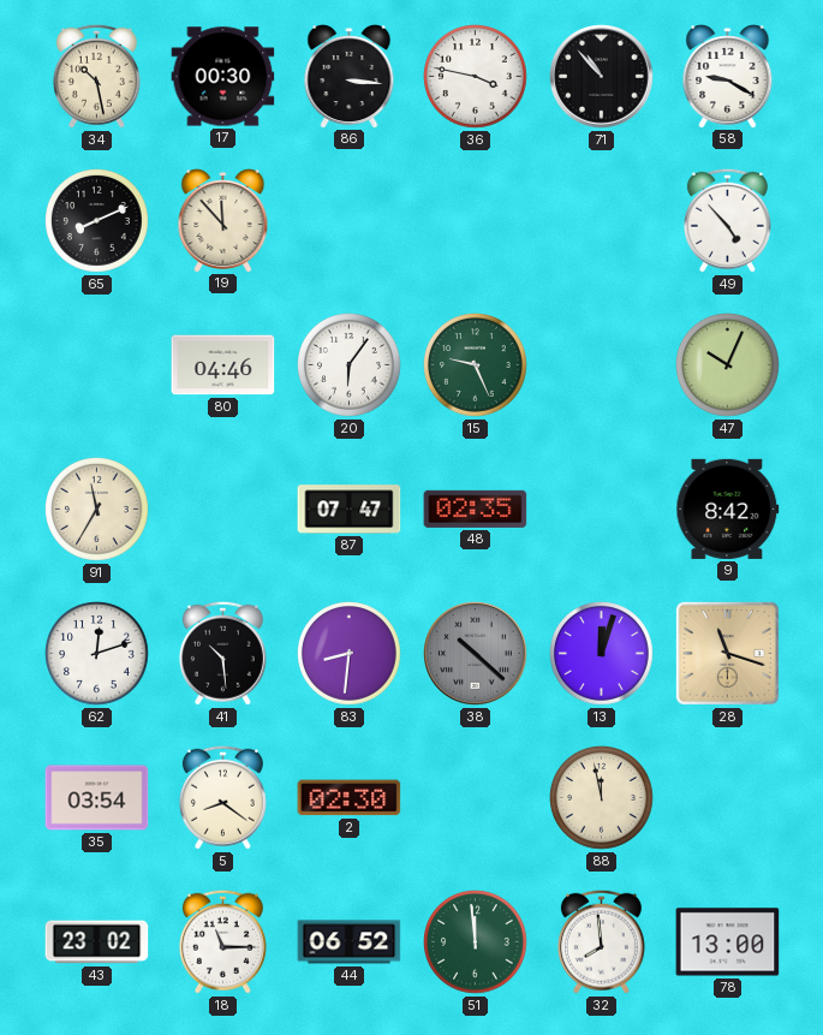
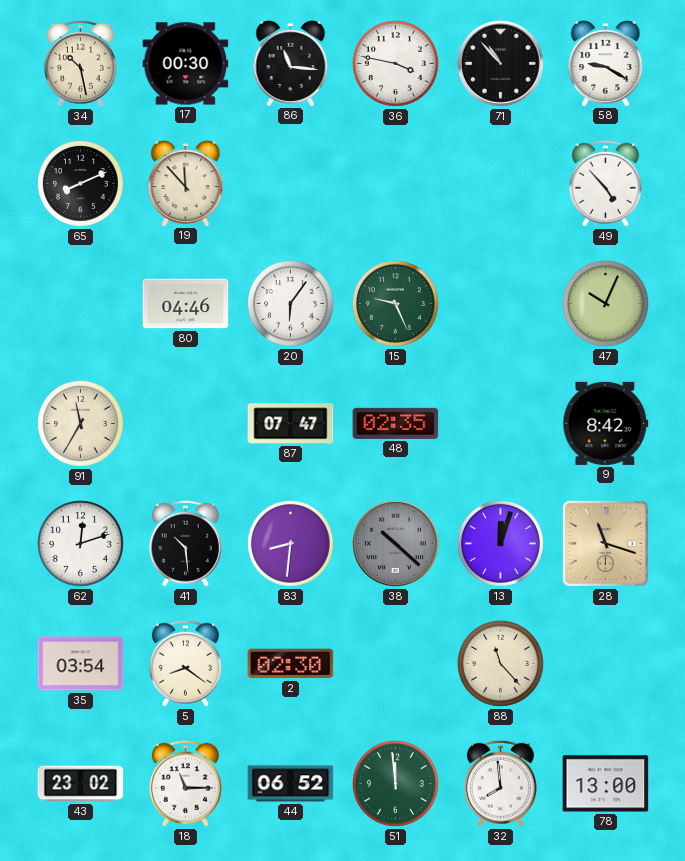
86: 3:16 -> 11:16
88: 11:58 -> 11:23
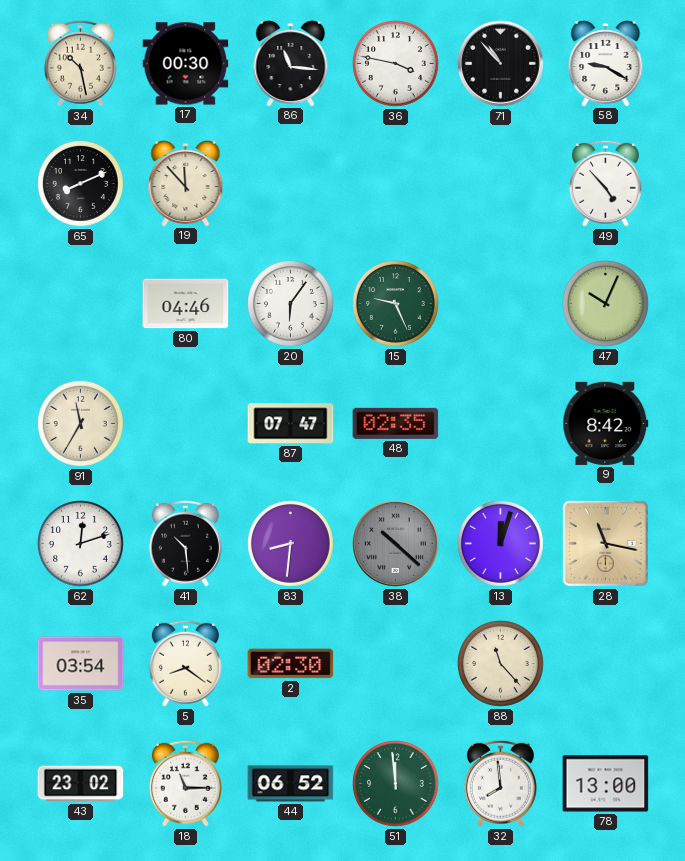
28: 11:18 -> 11:17
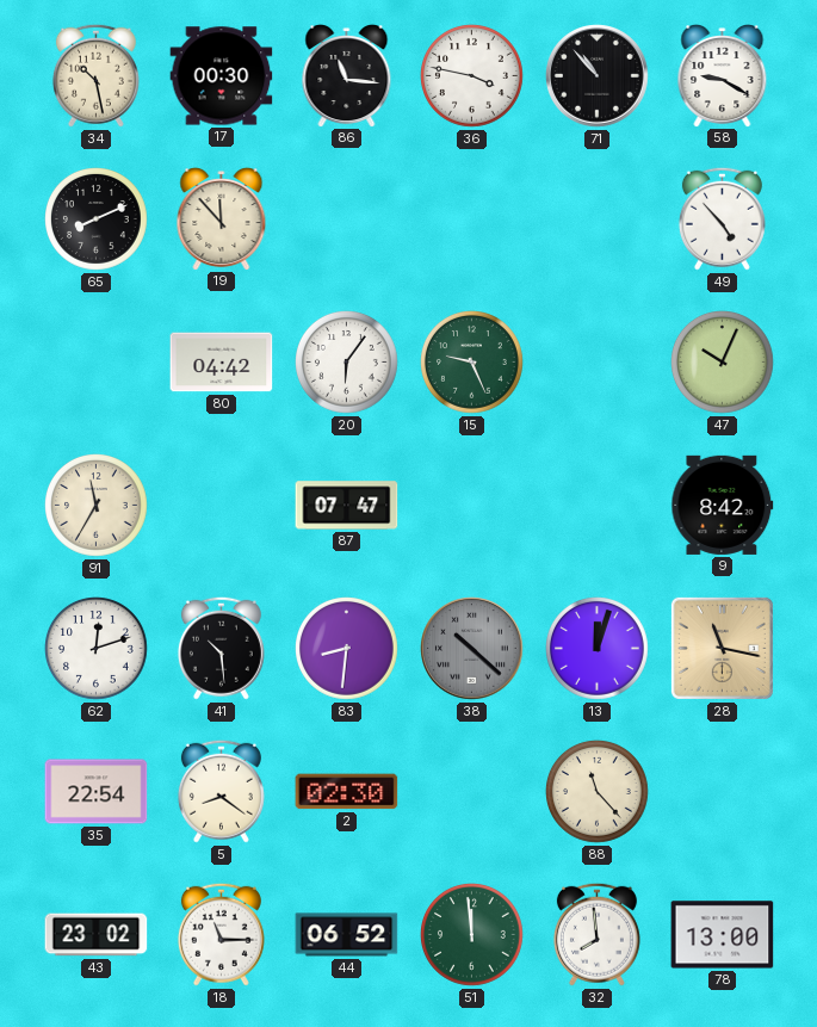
80: 04:46 -> 04:42
48: 02:35 -> none
35: 03:54 -> 22:54
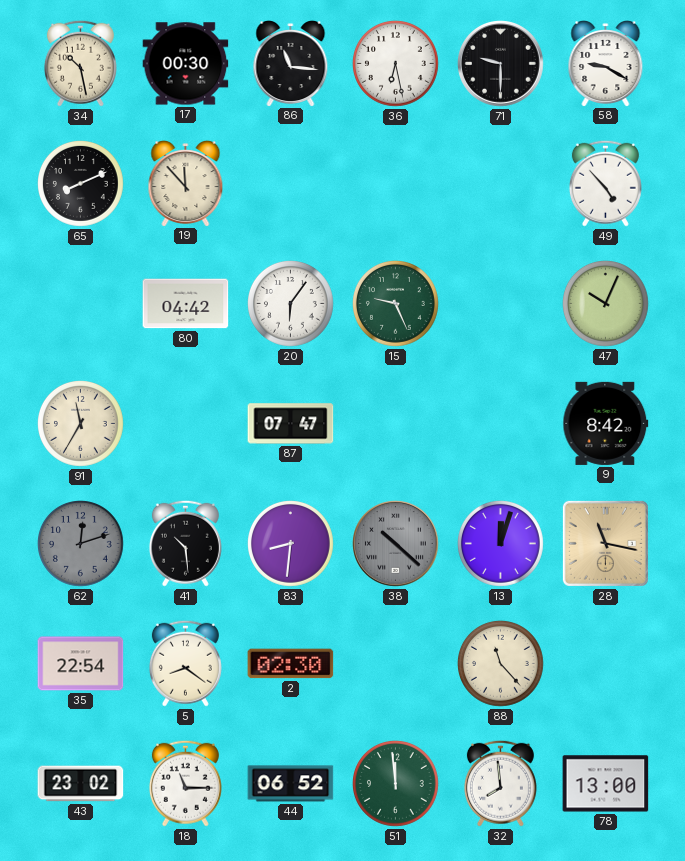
36: 3:47 -> 6:28
71: 10:53 -> 9:30
62 dial: white -> grey
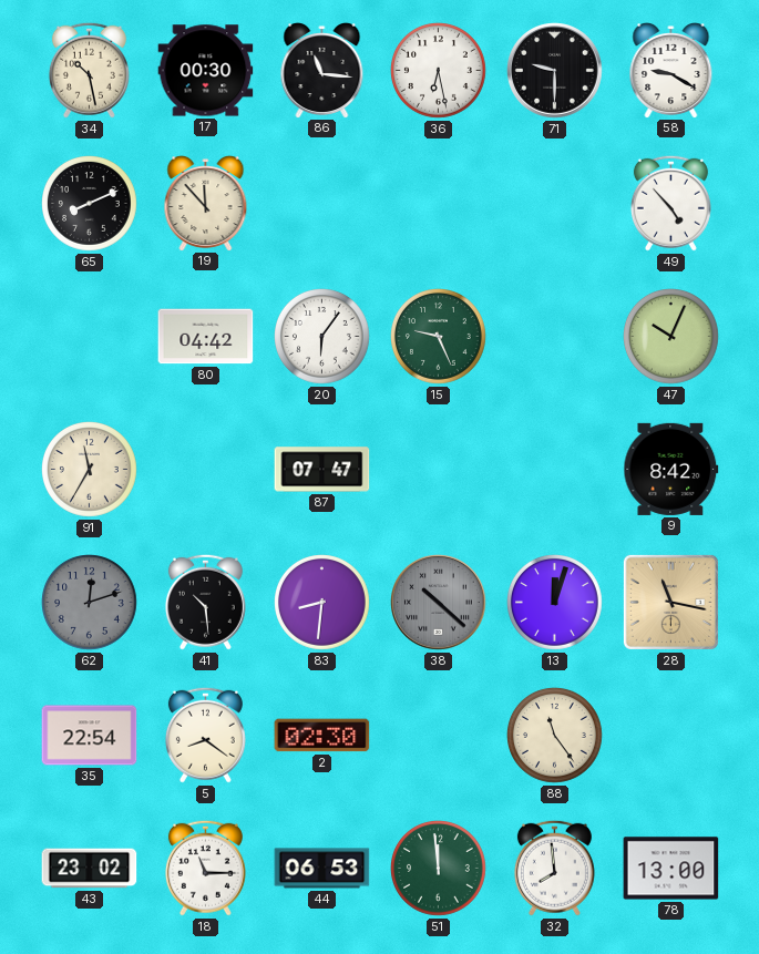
88: 11:23 -> 11:24
44: 06:52 -> 06:53
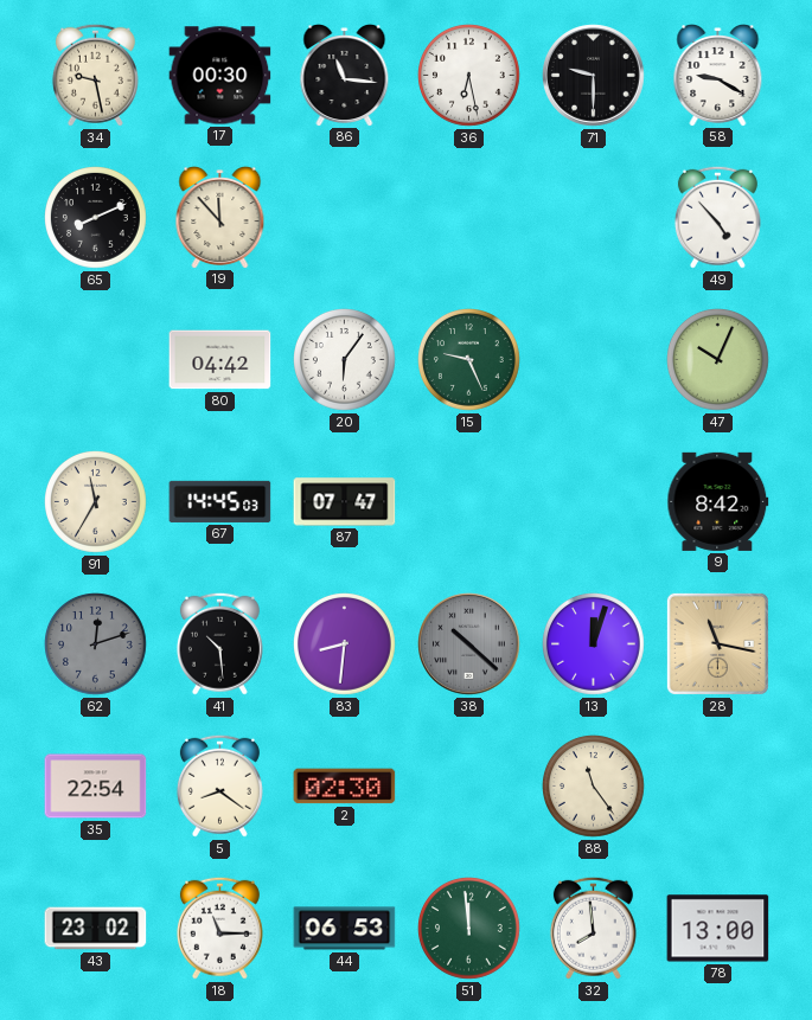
34: 10:28 -> 9:28
67: none -> 14:45
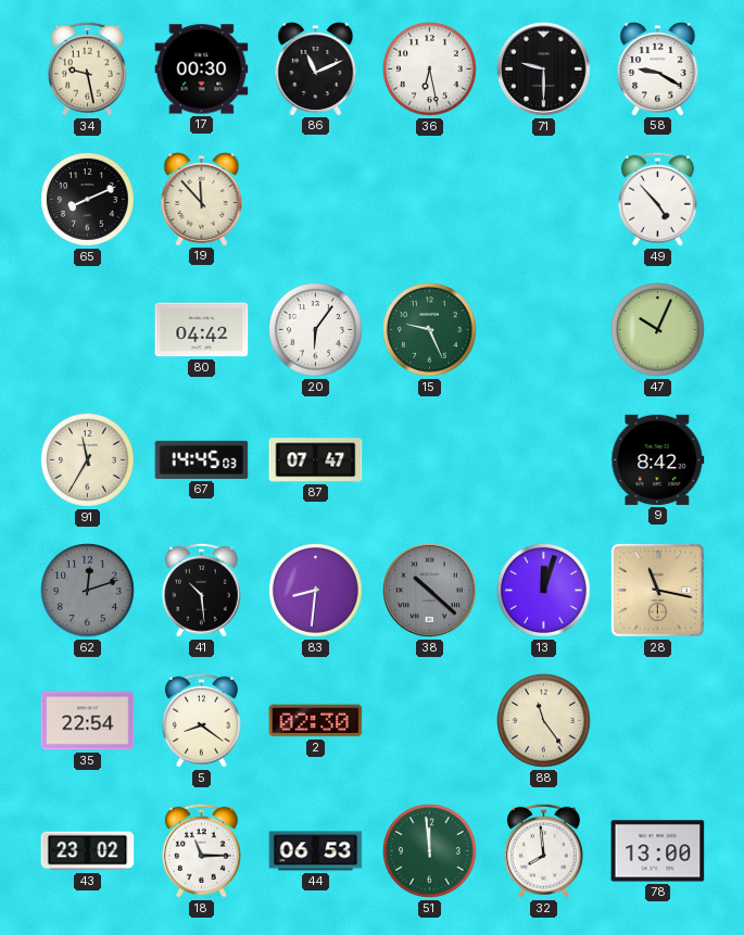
86: 11:16 -> 11:11
